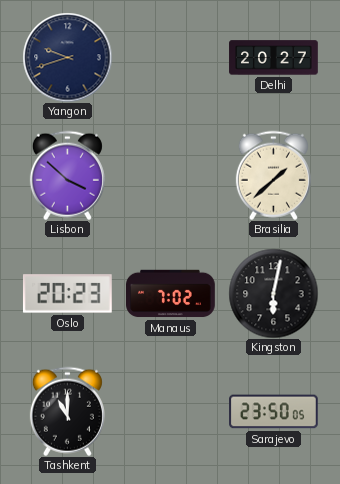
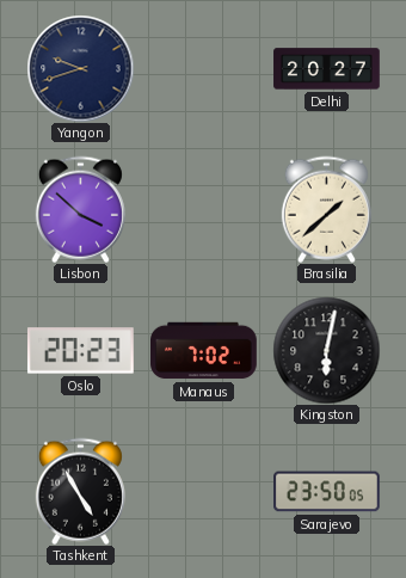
Tashkent: 11:00 -> 4:55
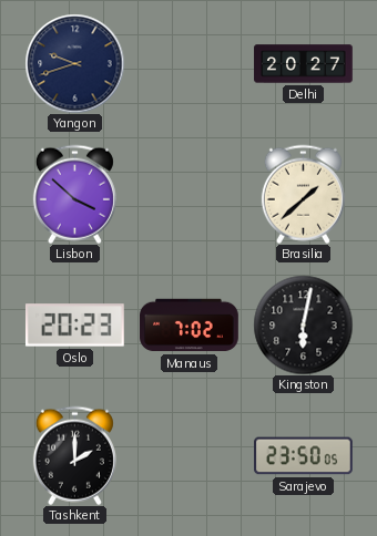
Tashkent: 4:55 -> 2:00
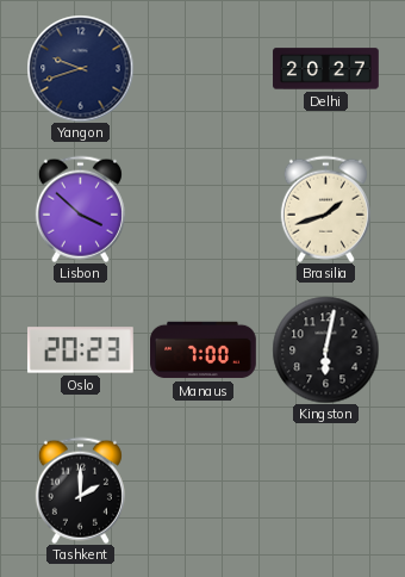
Brasilia: 1:38 -> 1:42
Manaus: 7:02 -> 7:00
Sarajevo: 23:50 -> none
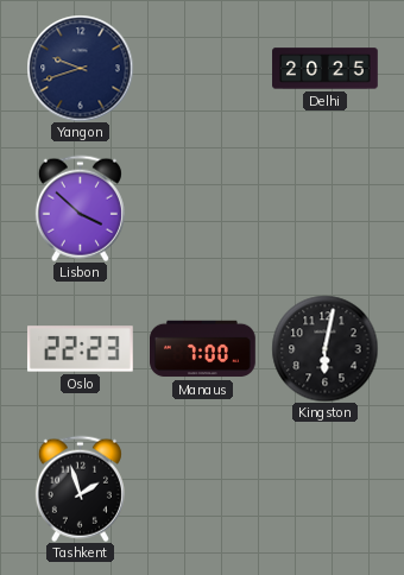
Delhi: 20:27 -> 20:25
Brasilia: 1:42 -> none
Oslo: 20:23 -> 22:23
Tashkent: 2:00 -> 1:57
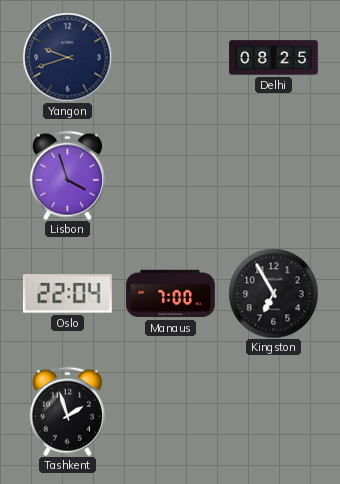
Delhi: 20:25 -> 08:25
Lisbon: 3:52 -> 3:57
Oslo: 22:23 -> 22:04
Kingston: 6:02 -> 6:55
